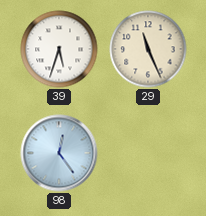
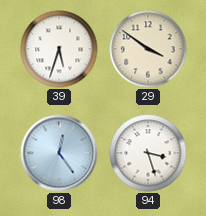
29: 11:26 -> 3:51
94: none -> 3:27
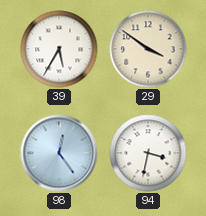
39: 5:33 -> 5:35
94: 3:27 -> 3:32
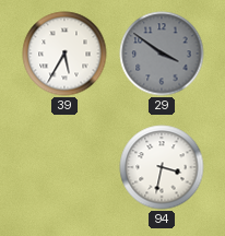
29 dial: cream -> grey
98: 12:24 -> none
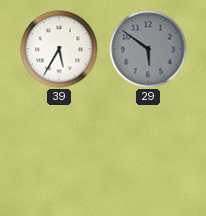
29: 3:51 -> 5:51
94: 3:32 -> none
